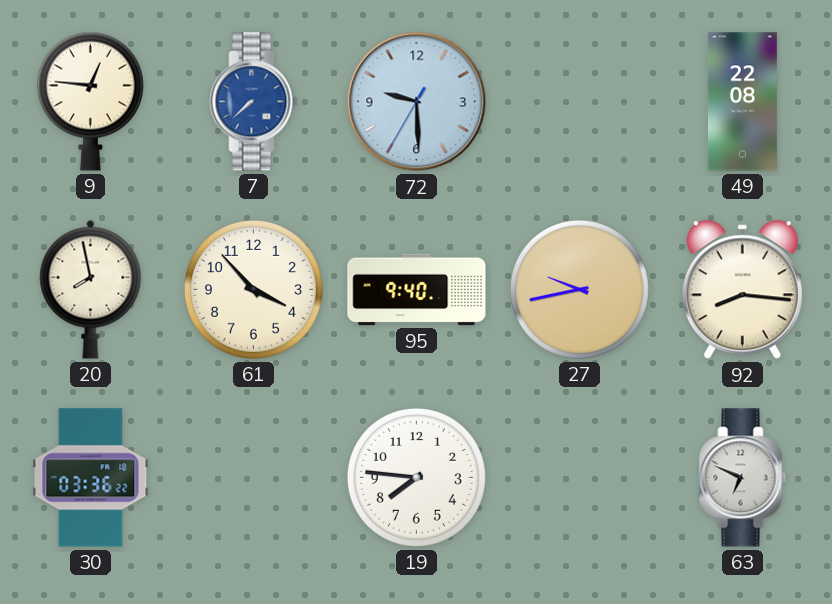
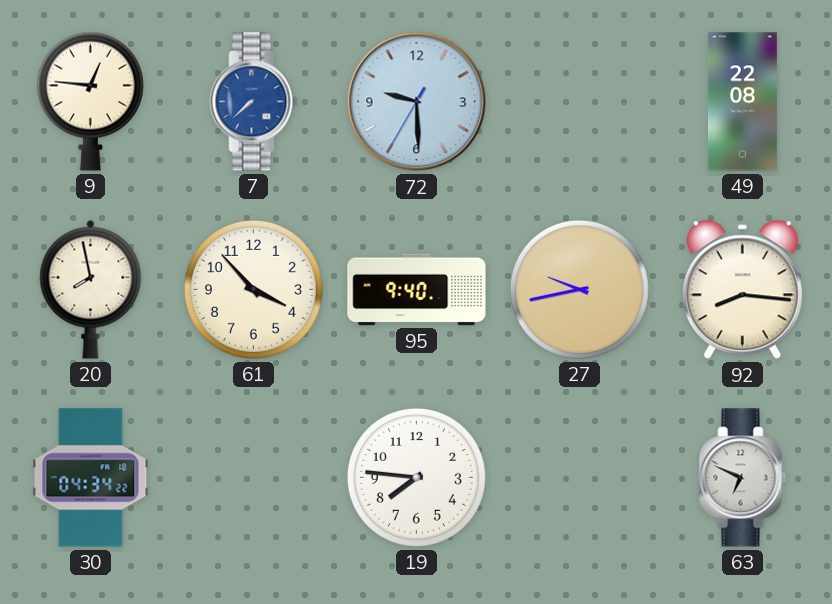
30: 03:36 -> 04:34
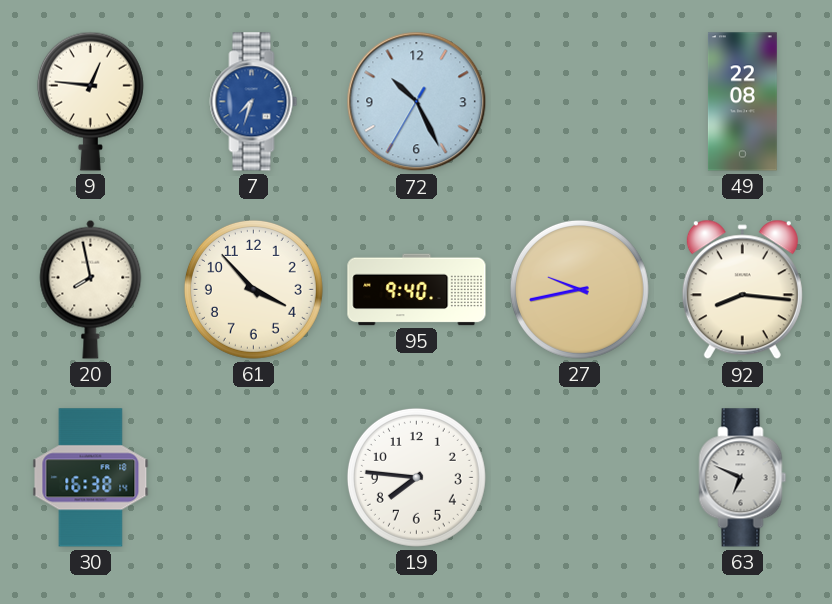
7: 7:38 -> 7:33
72: 9:29 -> 10:25
30: 04:34 -> 16:38
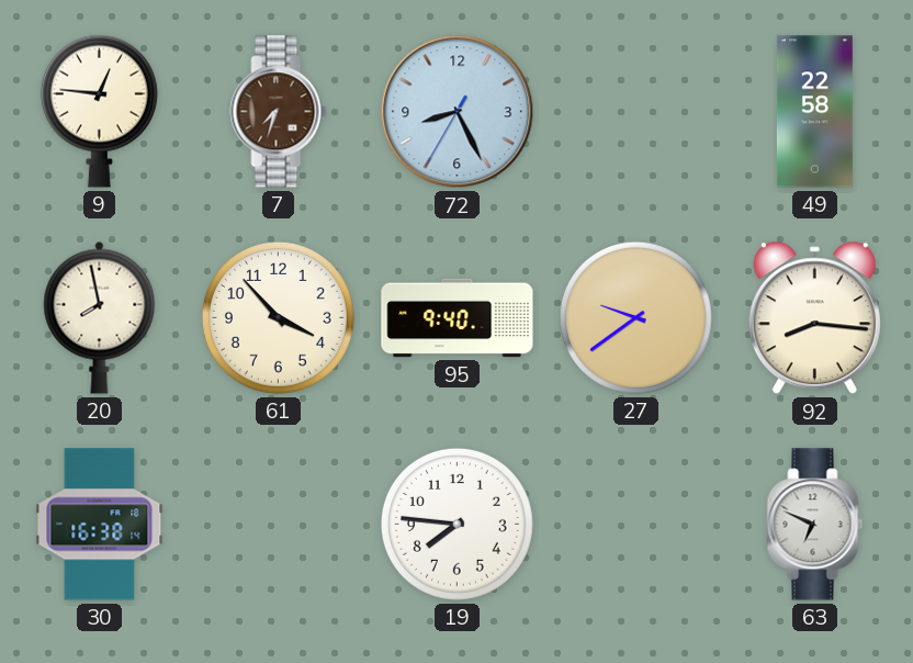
7 dial: blue -> brown
72: 10:25 -> 8:25
49: 22:08 -> 22:58
27: 9:43 -> 9:39
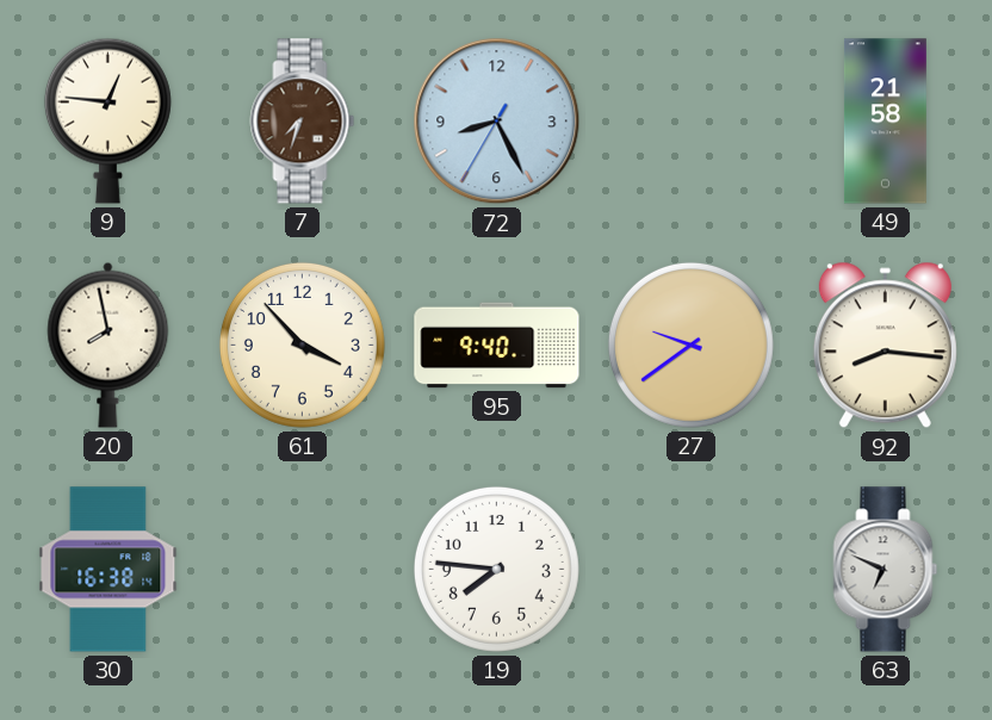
49: 22:58 -> 21:58
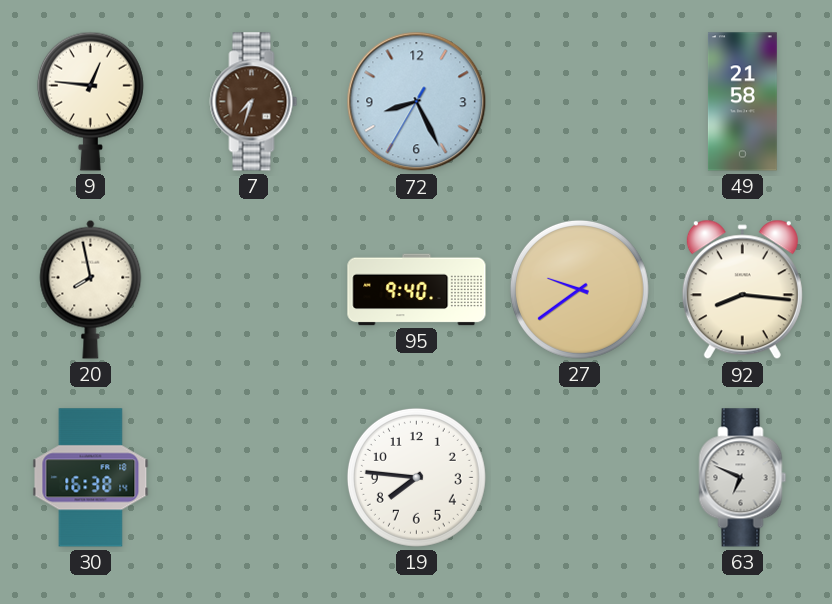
61: 3:53 -> none
